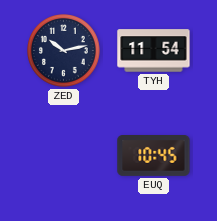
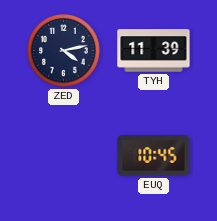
ZED: 10:13 -> 4:13
TYH: 11:54 -> 11:39
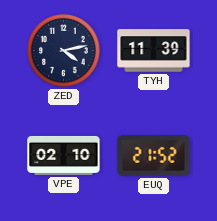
VPE: none -> 02:10
EUQ: 10:45 -> 21:52
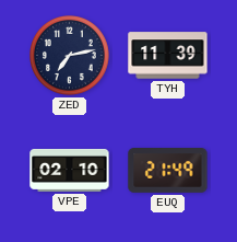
ZED: 4:13 -> 7:13
EUQ: 21:52 -> 21:49
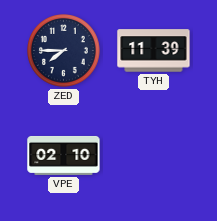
ZED: 7:13 -> 7:45
EUQ: 21:49 -> none
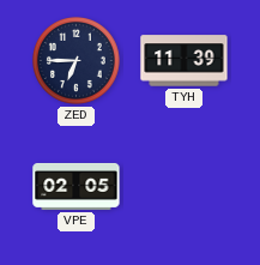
ZED: 7:45 -> 6:45
VPE: 02:10 -> 02:05
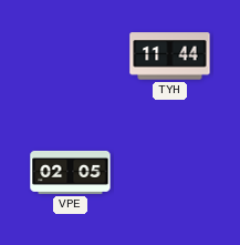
ZED: 6:45 -> none
TYH: 11:39 -> 11:44
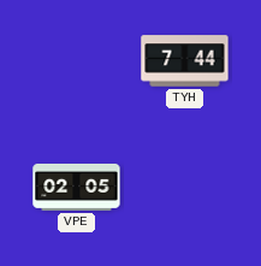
TYH: 11:44 -> 7:44
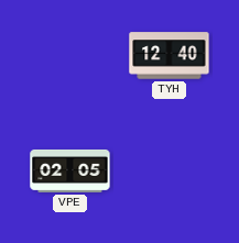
TYH: 7:44 -> 12:40
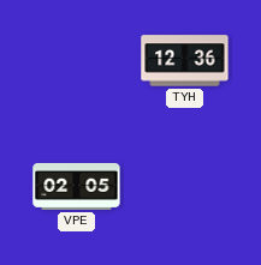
TYH: 12:40 -> 12:36
